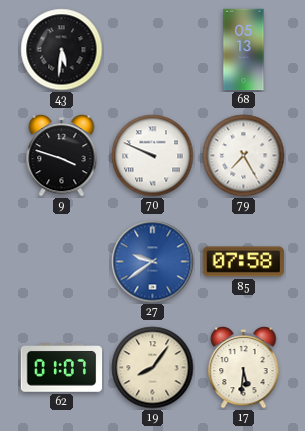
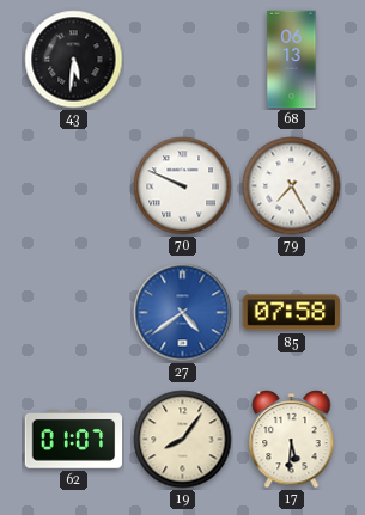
68: 05:13 -> 06:13
9: 3:48 -> none
27: 9:39 -> 4:39
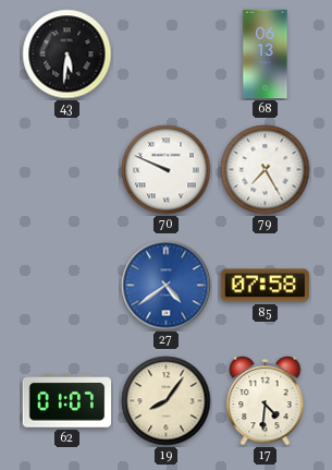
17: 5:31 -> 4:31
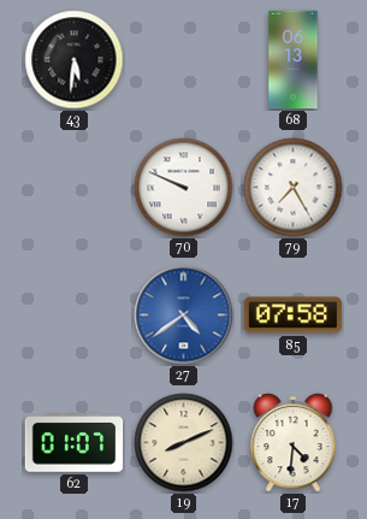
19: 8:06 -> 8:11
